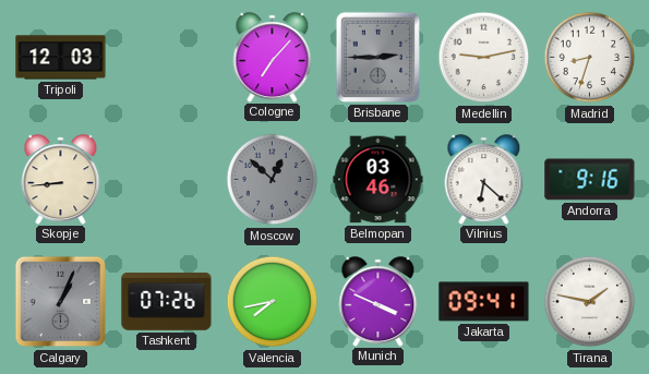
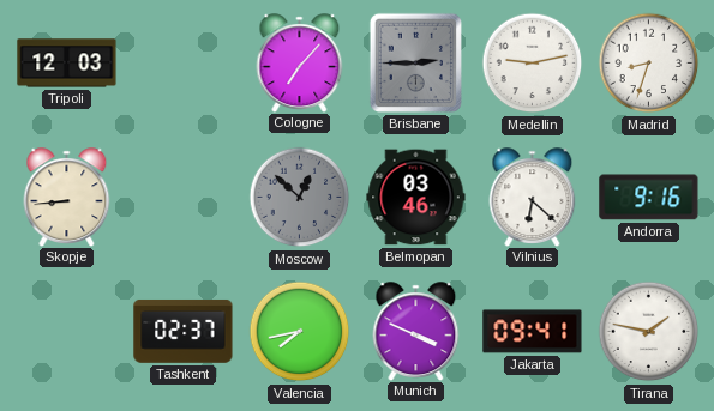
Calgary: 1:04 -> none
Tashkent: 07:26 -> 02:37
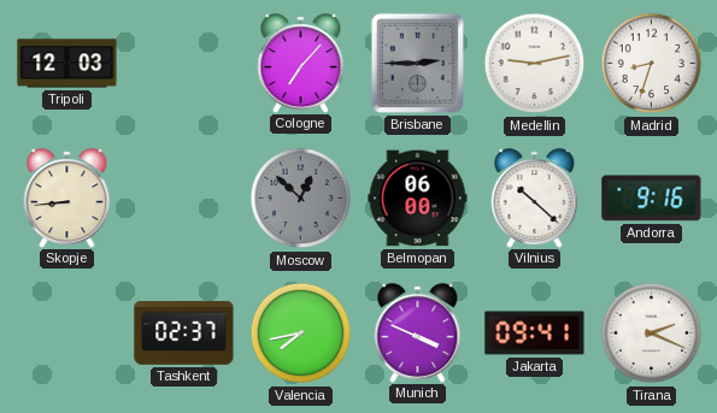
Belmopan: 03:46 -> 06:00
Vilnius: 6:22 -> 10:22
Tirana: 1:47 -> 2:19
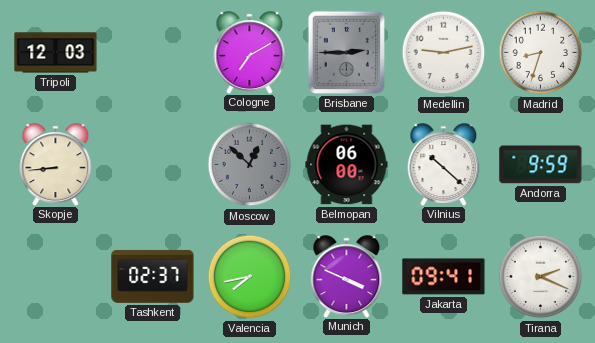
Cologne: 7:07 -> 7:10
Andorra: 9:16 -> 9:59
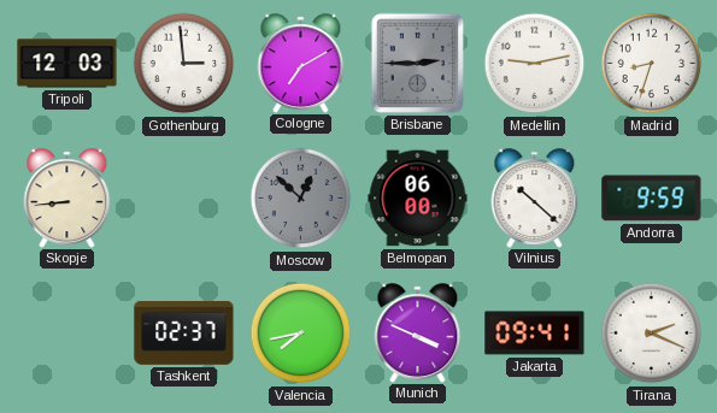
Gothenburg: none -> 2:59
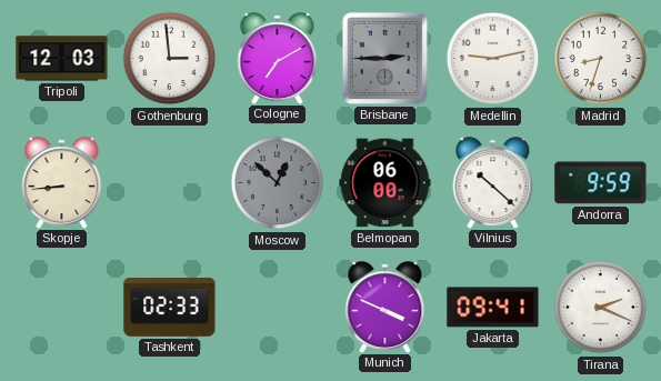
Tashkent: 02:37 -> 02:33
Valencia: 7:43 -> none
